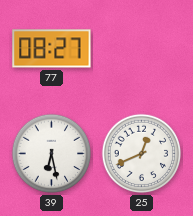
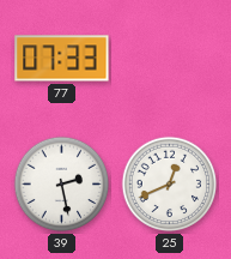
77: 08:27 -> 07:33
39: 6:28 -> 2:28
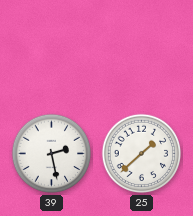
77: 07:33 -> none
25: 12:41 -> 1:38
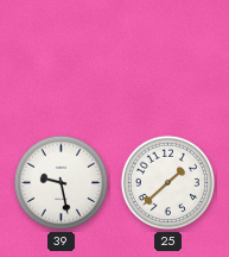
39: 2:28 -> 9:28
